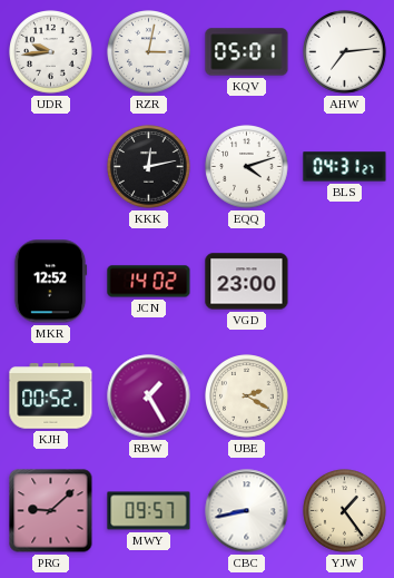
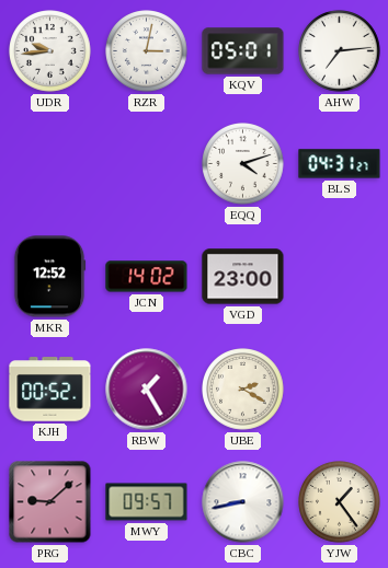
KKK: 12:13 -> none
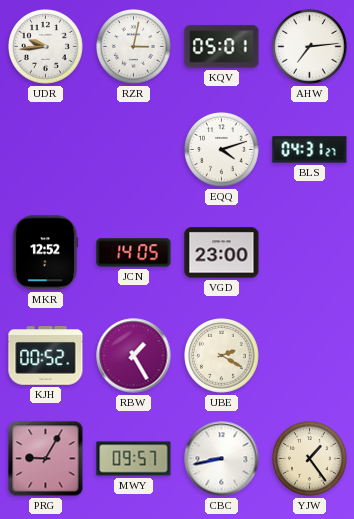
JCN: 14:02 -> 14:05
PRG: 9:08 -> 9:05
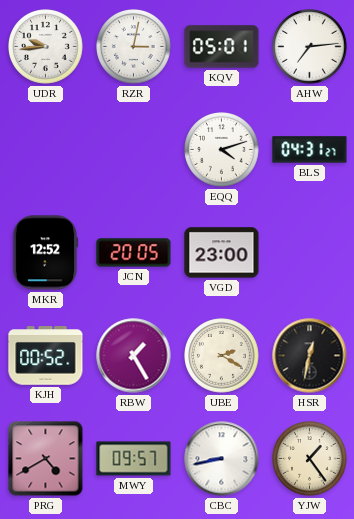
JCN: 14:05 -> 20:05
HSR: none -> 12:32
PRG: 9:05 -> 4:40
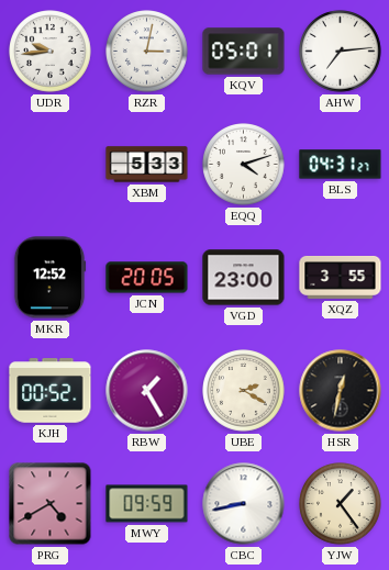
XBM: none -> 5:33
XQZ: none -> 3:55
MWY: 09:57 -> 09:59
